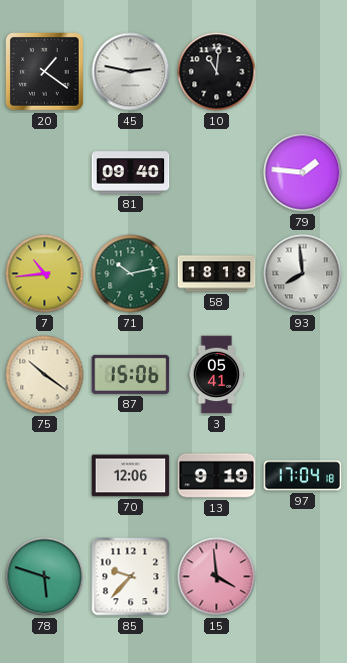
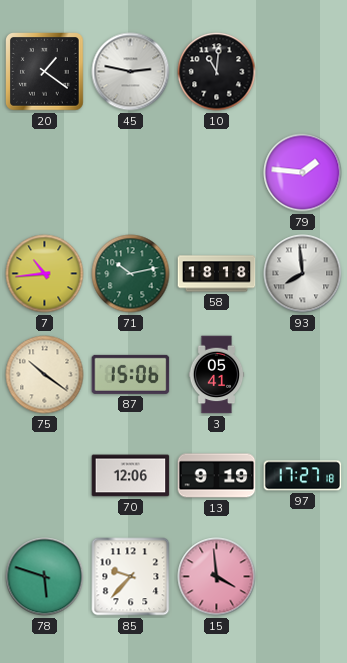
81: 09:40 -> none
97: 17:04 -> 17:27
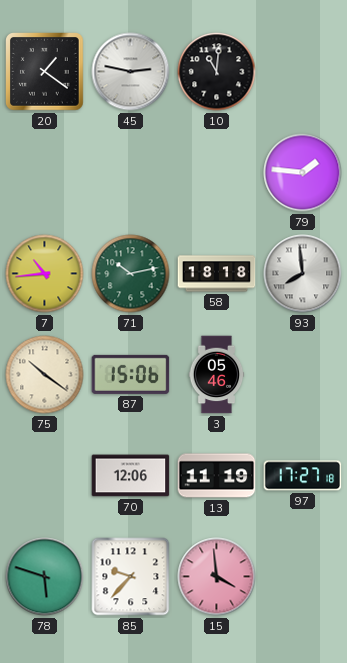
3: 05:41 -> 05:46
13: 9:19 -> 11:19
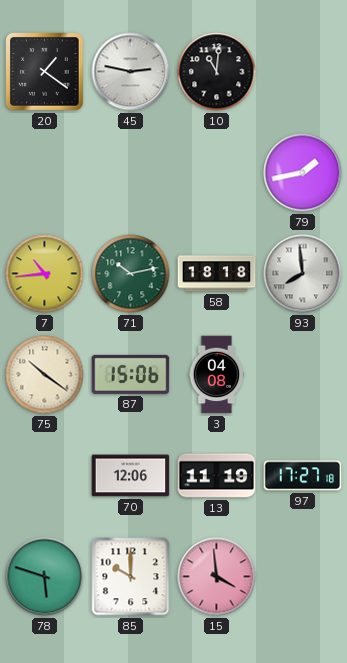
79: 1:46 -> 1:43
3: 05:46 -> 04:08
85: 9:37 -> 10:00
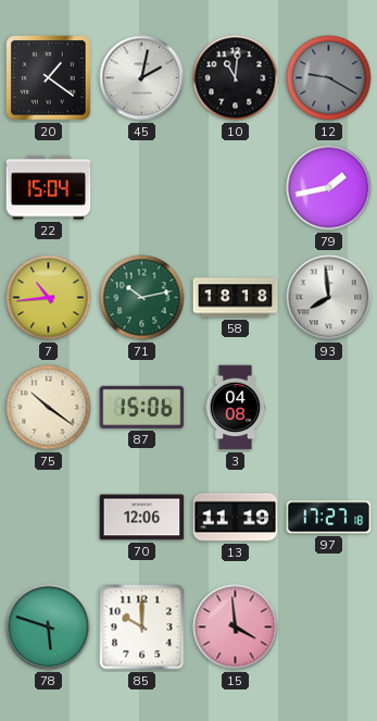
45: 2:47 -> 2:02
12: none -> 9:20
22: none -> 15:04
